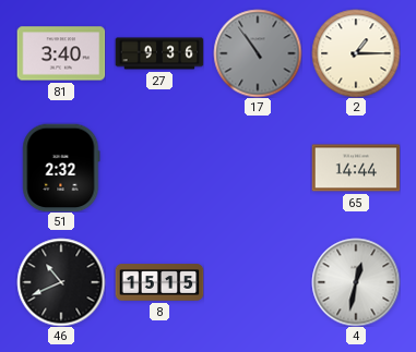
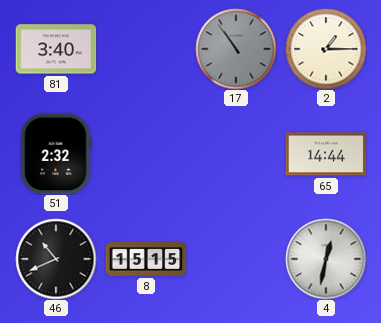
27: 9:36 -> none
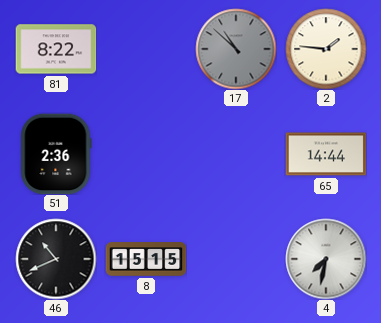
81: 3:40 -> 8:22
17: 10:54 -> 10:52
2: 1:15 -> 1:46
51: 2:32 -> 2:36
4: 12:32 -> 7:32
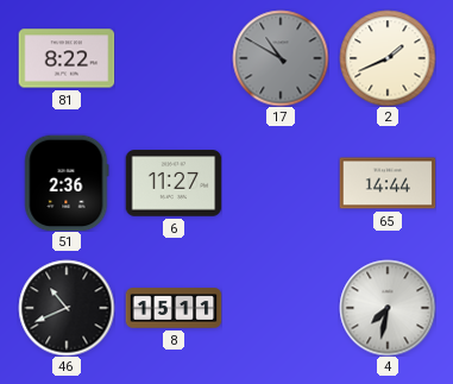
17: 10:52 -> 10:50
2: 1:46 -> 1:41
6: none -> 11:27
8: 15:15 -> 15:11
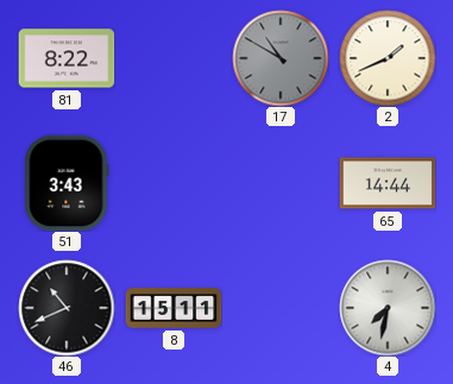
51: 2:36 -> 3:43
6: 11:27 -> none
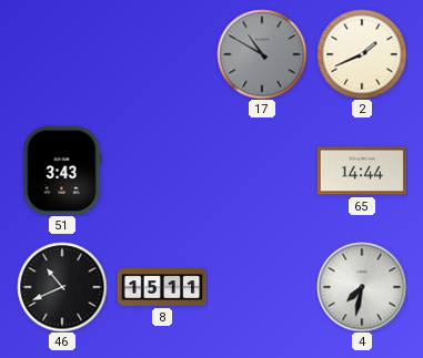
81: 8:22 -> none
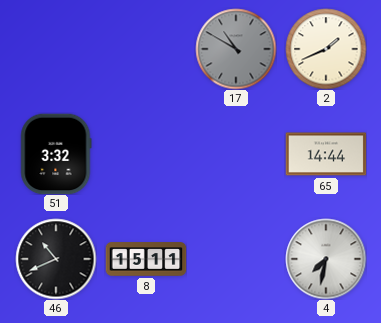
51: 3:43 -> 3:32
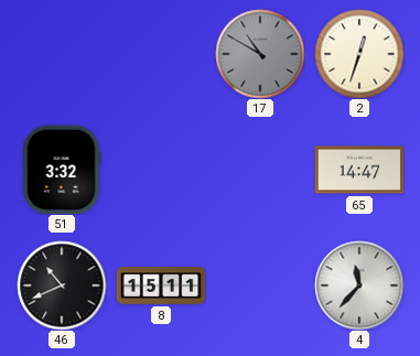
2: 1:41 -> 12:33
65: 14:44 -> 14:47
4: 7:32 -> 11:37
